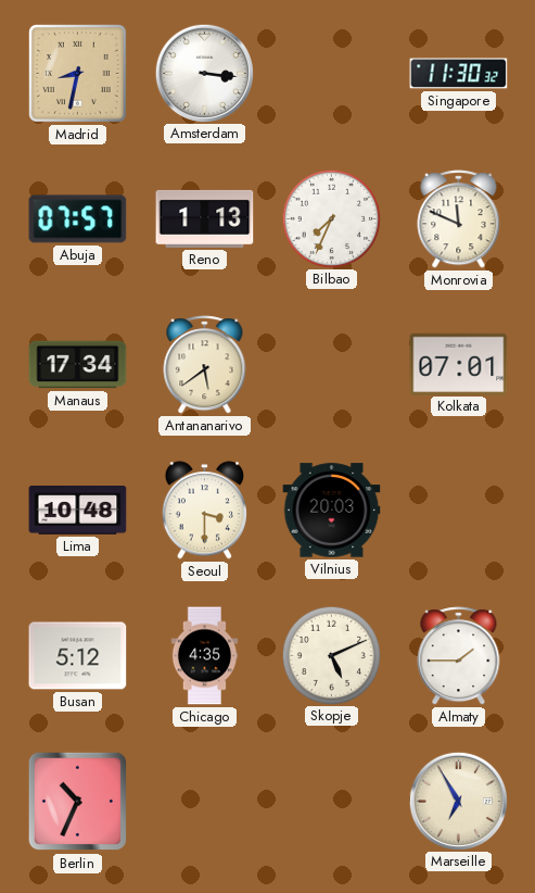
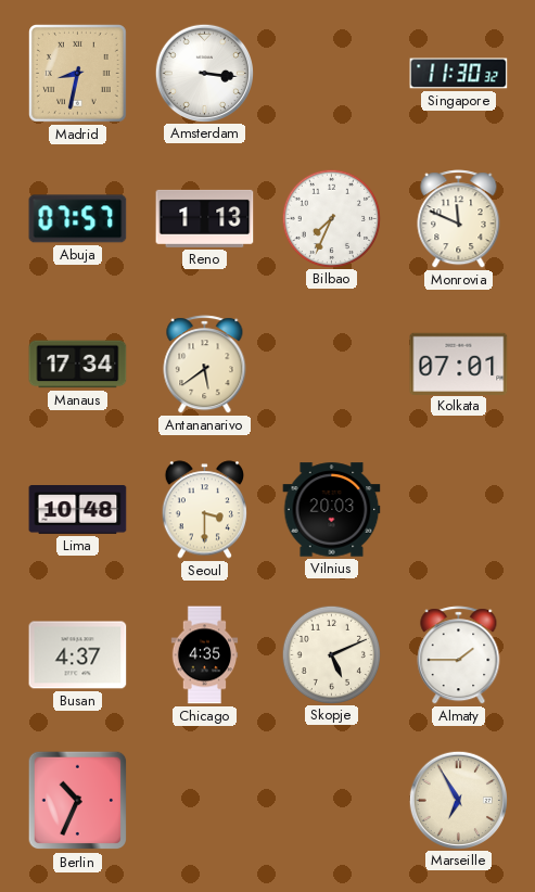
Busan: 5:12 -> 4:37
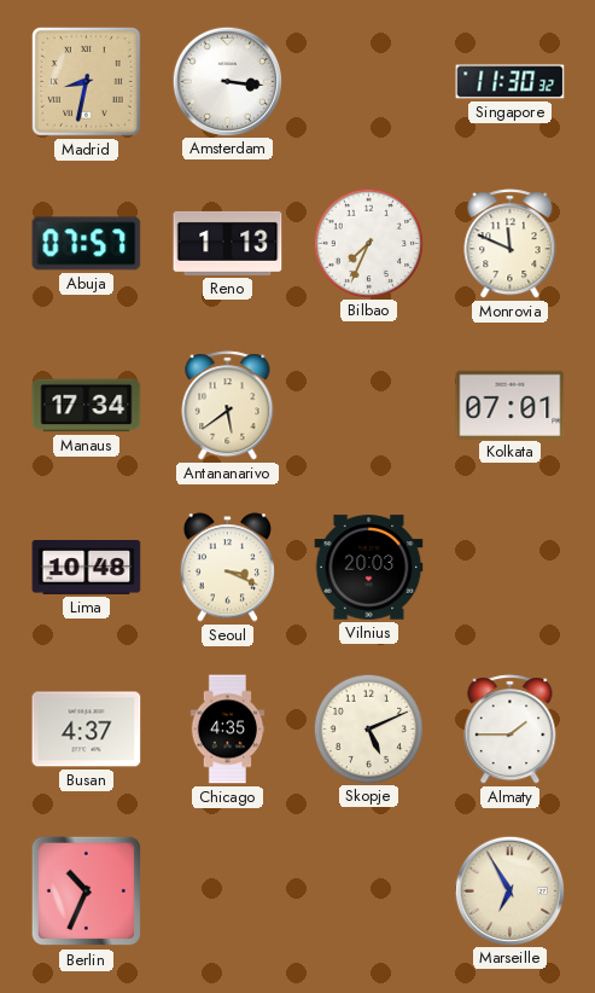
Seoul: 3:30 -> 3:19
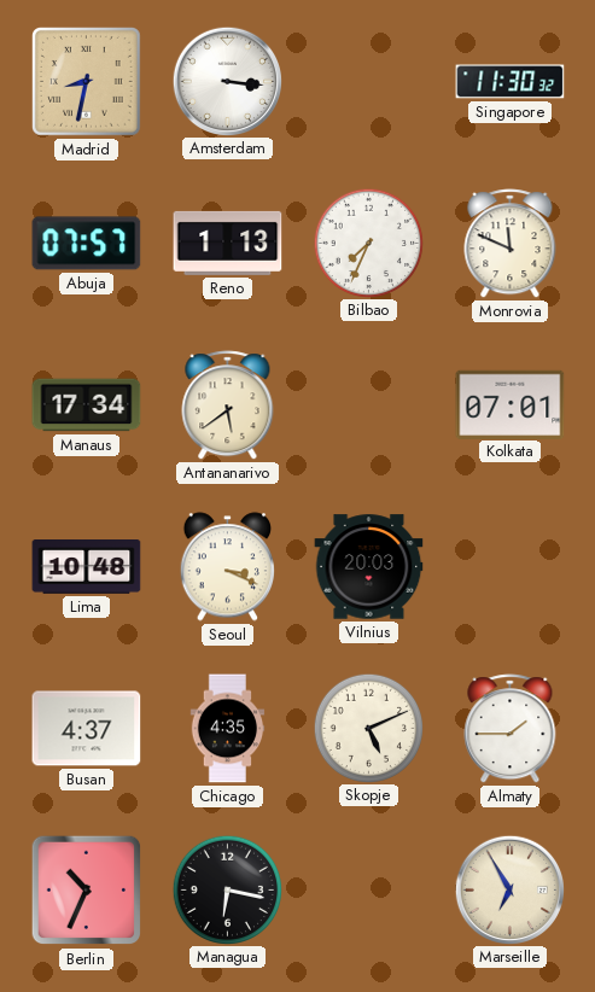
Managua: none -> 6:17
